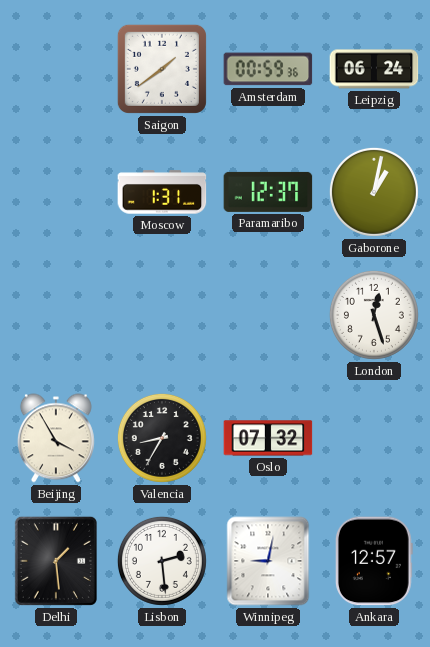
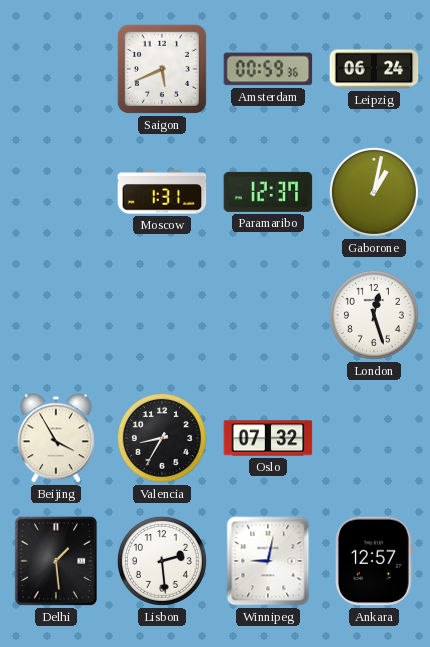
Saigon: 1:39 -> 5:41
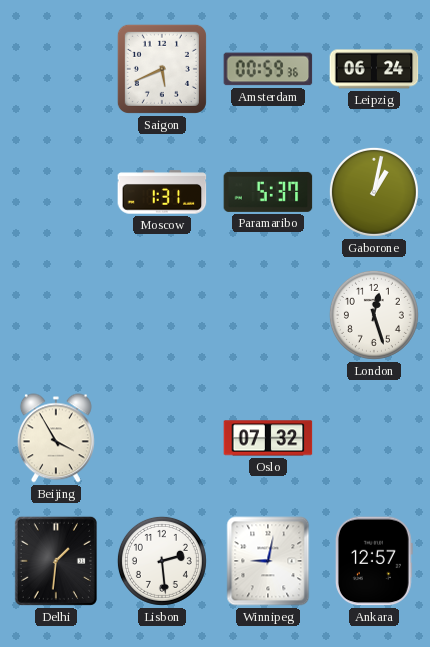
Paramaribo: 12:37 -> 5:37
Valencia: 8:35 -> none
Delhi: 1:29 -> 1:31
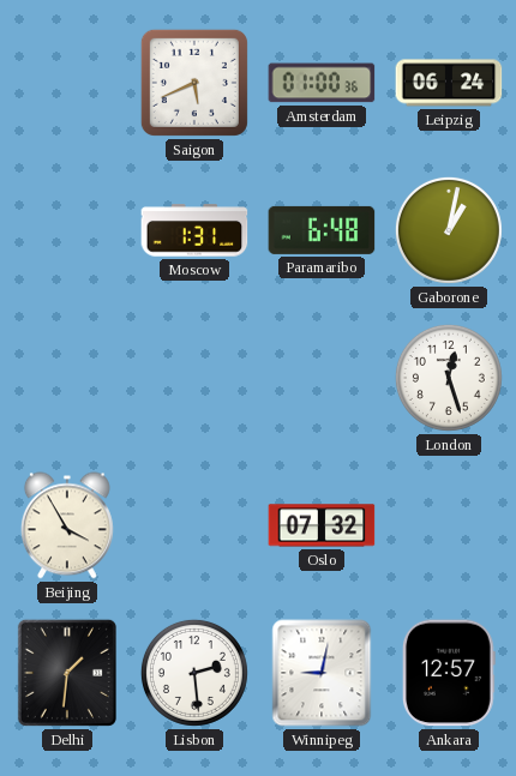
Amsterdam: 00:59 -> 01:00
Paramaribo: 5:37 -> 6:48
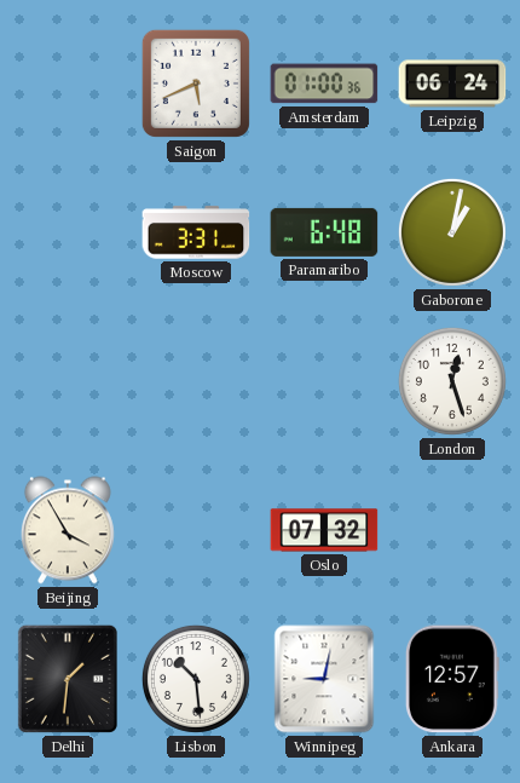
Moscow: 1:31 -> 3:31
Lisbon: 2:29 -> 10:29
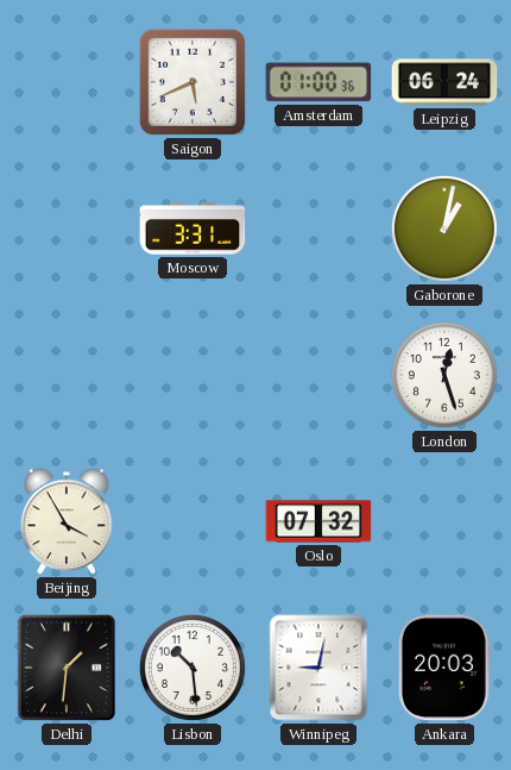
Paramaribo: 6:48 -> none
Ankara: 12:57 -> 20:03
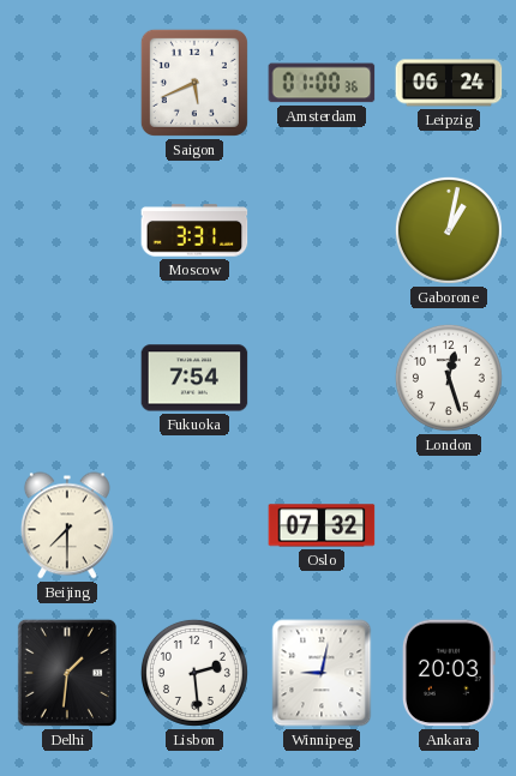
Fukuoka: none -> 7:54
Beijing: 3:55 -> 7:30
Lisbon: 10:29 -> 2:29
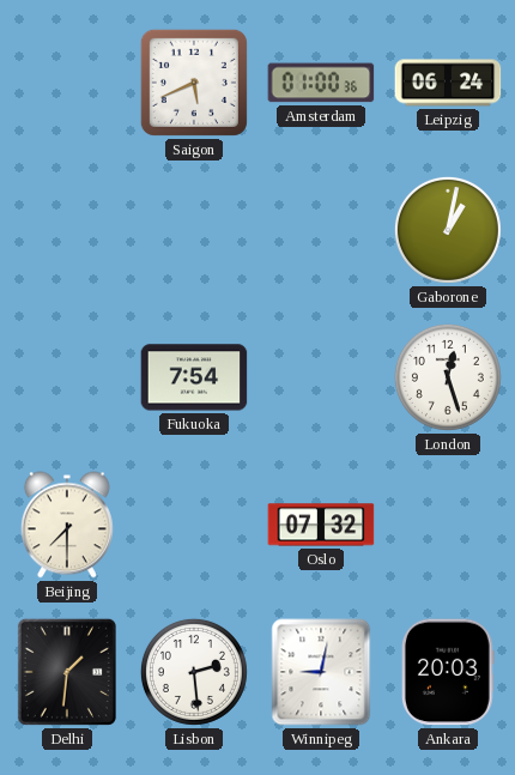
Moscow: 3:31 -> none
